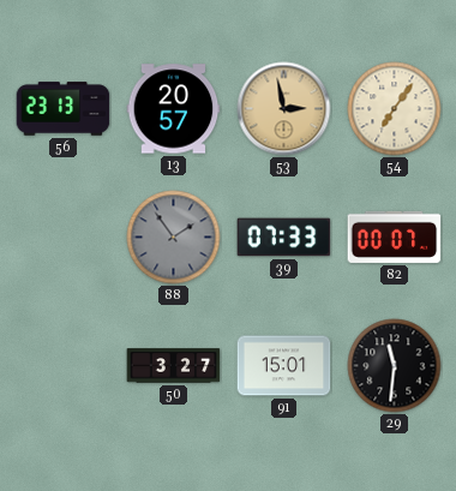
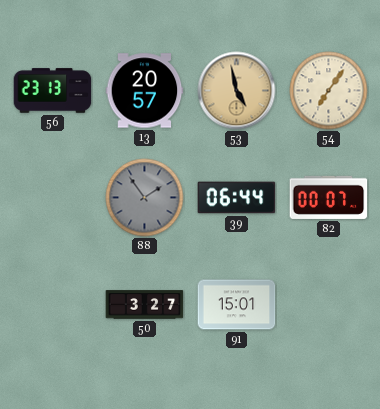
53: 2:58 -> 4:58
39: 07:33 -> 06:44
29: 11:31 -> none
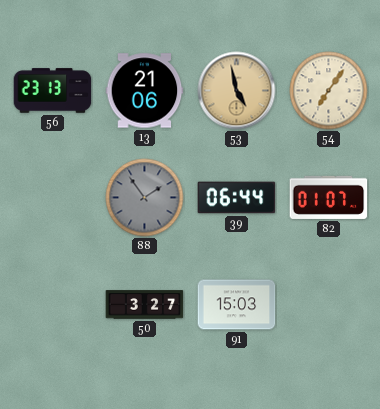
13: 20:57 -> 21:06
82: 00:07 -> 01:07
91: 15:01 -> 15:03
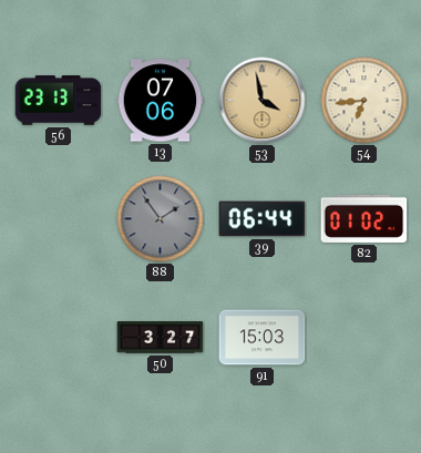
13: 21:06 -> 07:06
53: 4:58 -> 3:58
54: 7:06 -> 6:44
82: 01:07 -> 01:02
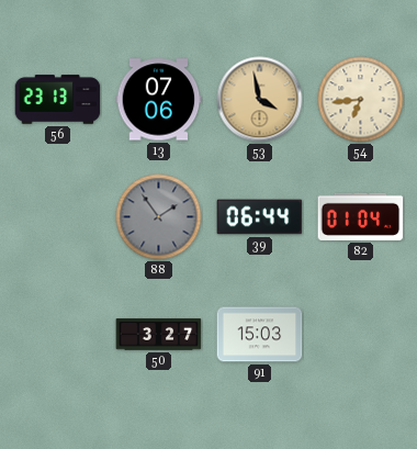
82: 01:02 -> 01:04
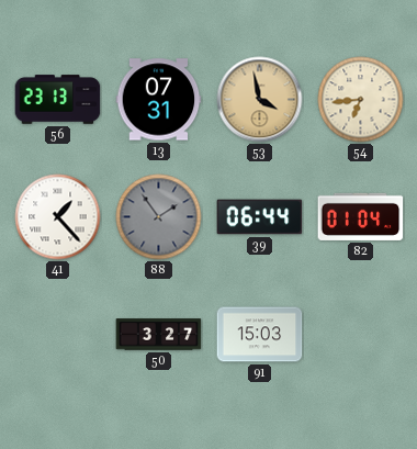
13: 07:06 -> 07:31
41: none -> 1:23
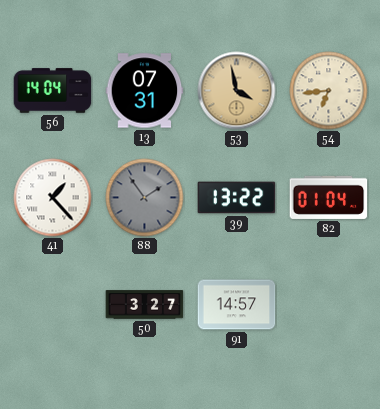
56: 23:13 -> 14:04
39: 06:44 -> 13:22
91: 15:03 -> 14:57
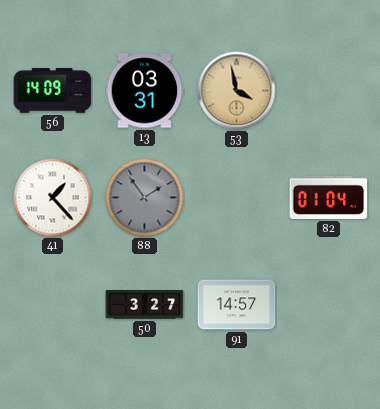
56: 14:04 -> 14:09
13: 07:31 -> 03:31
54: 6:44 -> none
39: 13:22 -> none
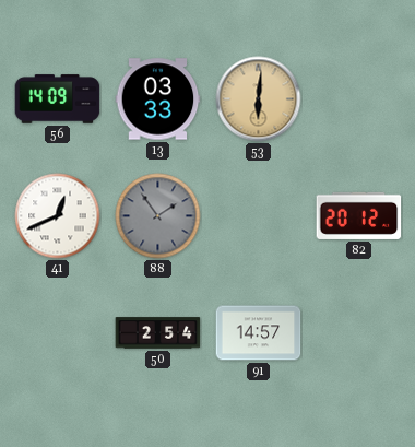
13: 03:31 -> 03:33
53: 3:58 -> 6:01
41: 1:23 -> 12:41
82: 01:04 -> 20:12
50: 3:27 -> 2:54
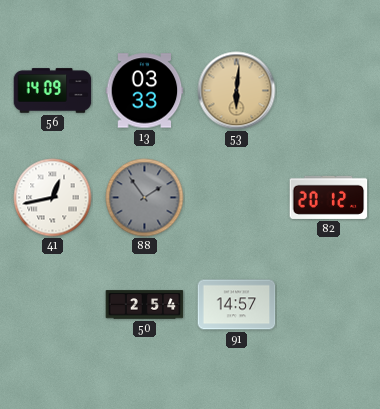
41: 12:41 -> 12:43
